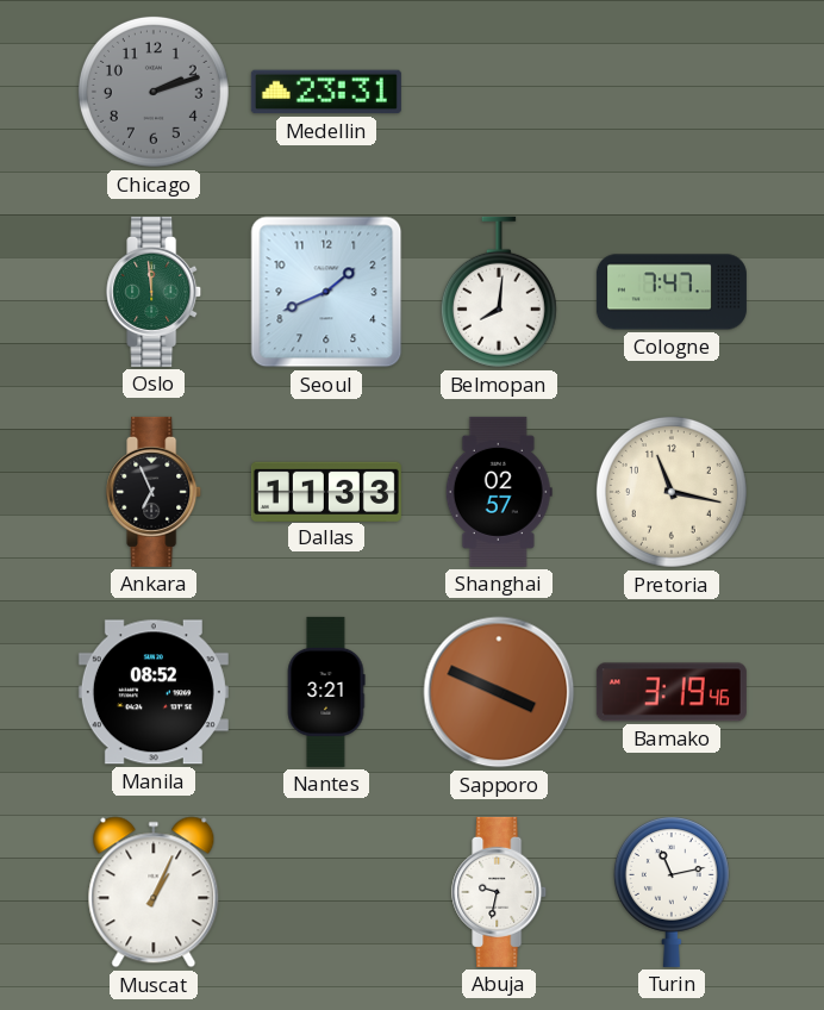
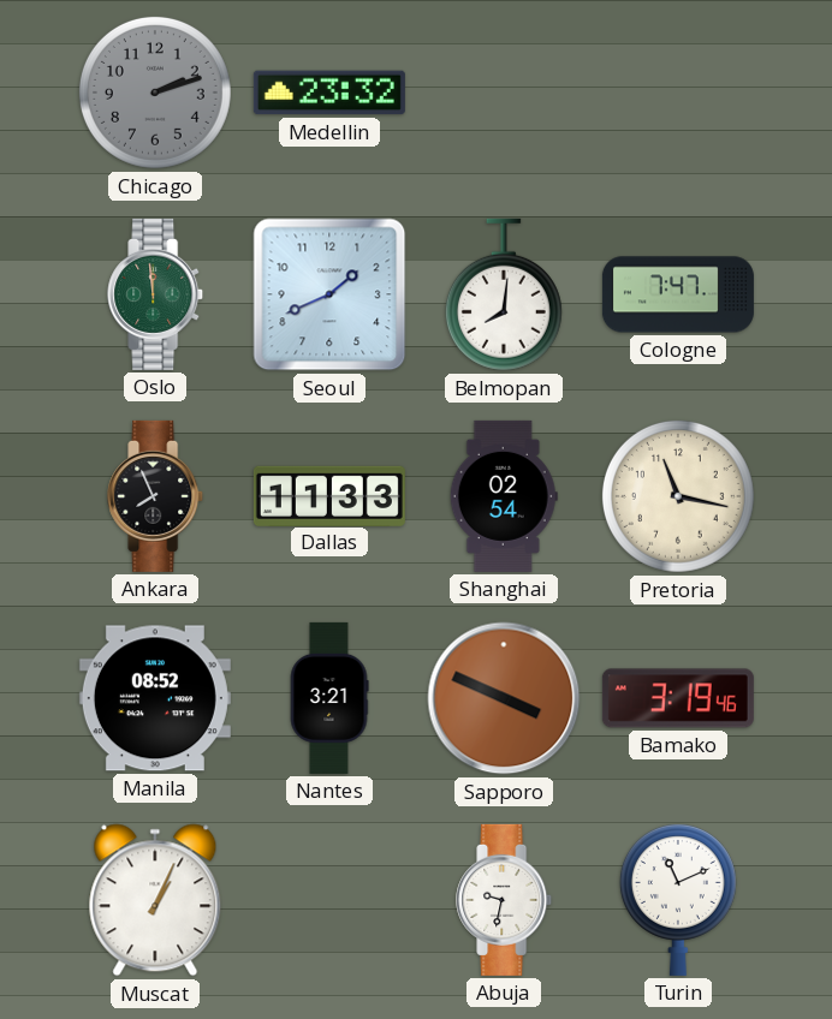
Medellin: 23:31 -> 23:32
Ankara: 6:56 -> 7:56
Shanghai: 02:57 -> 02:54
Turin: 11:13 -> 11:11
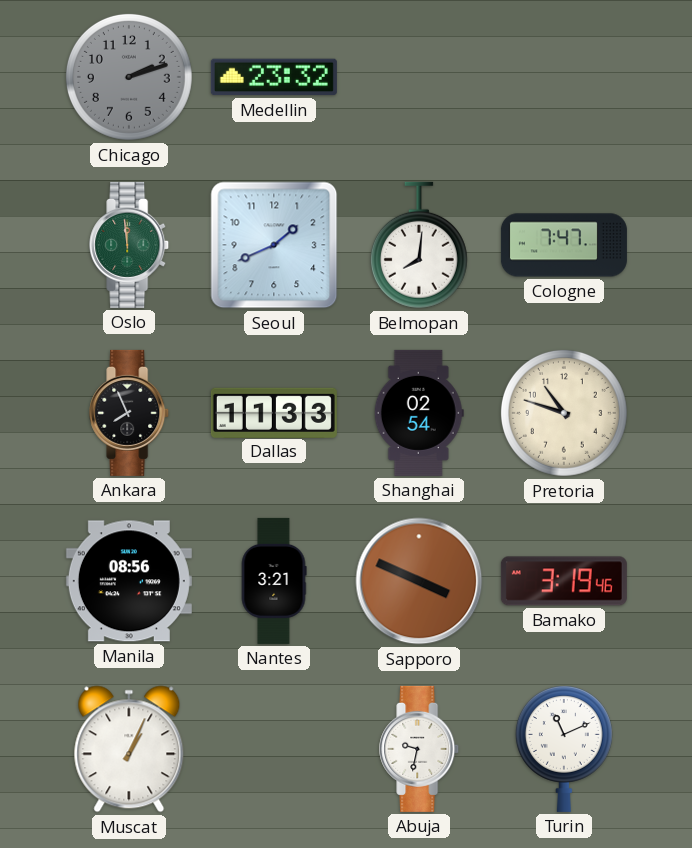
Pretoria: 11:17 -> 10:48
Manila: 08:52 -> 08:56
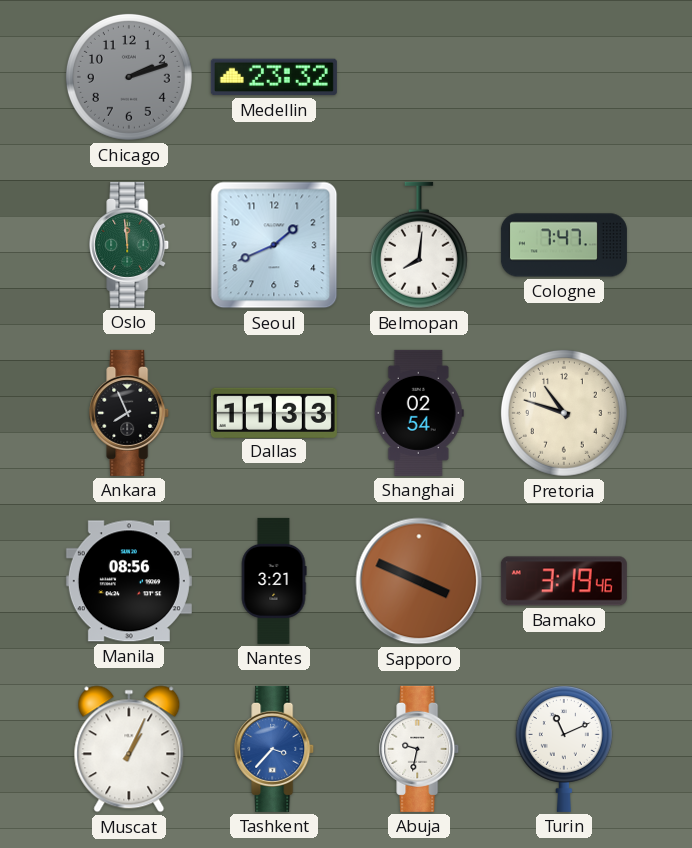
Tashkent: none -> 3:37
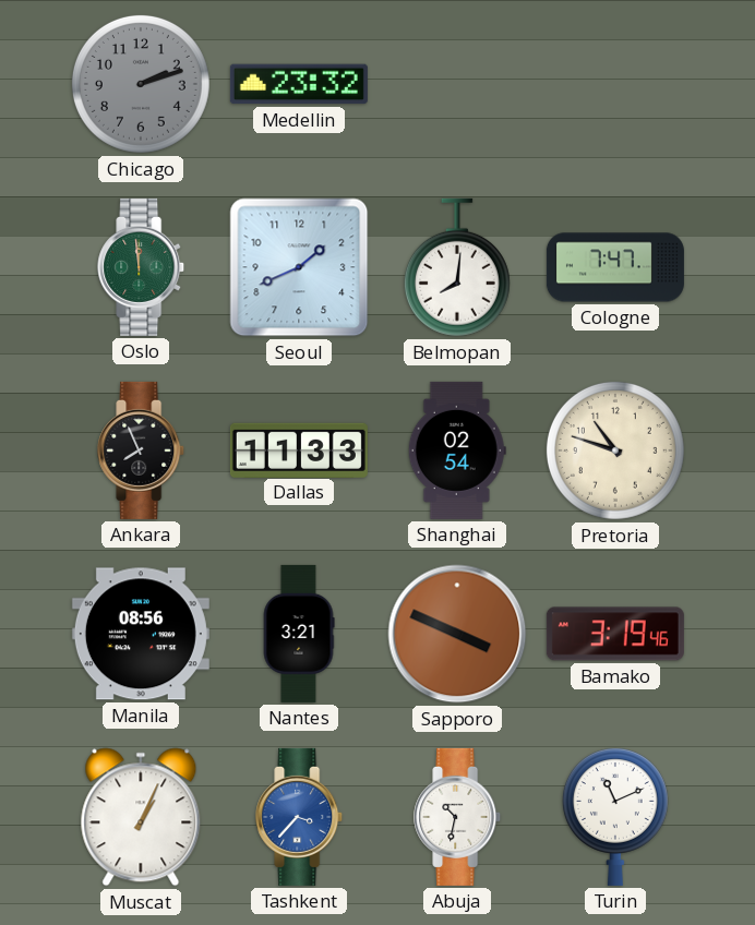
Abuja: 9:32 -> 10:32
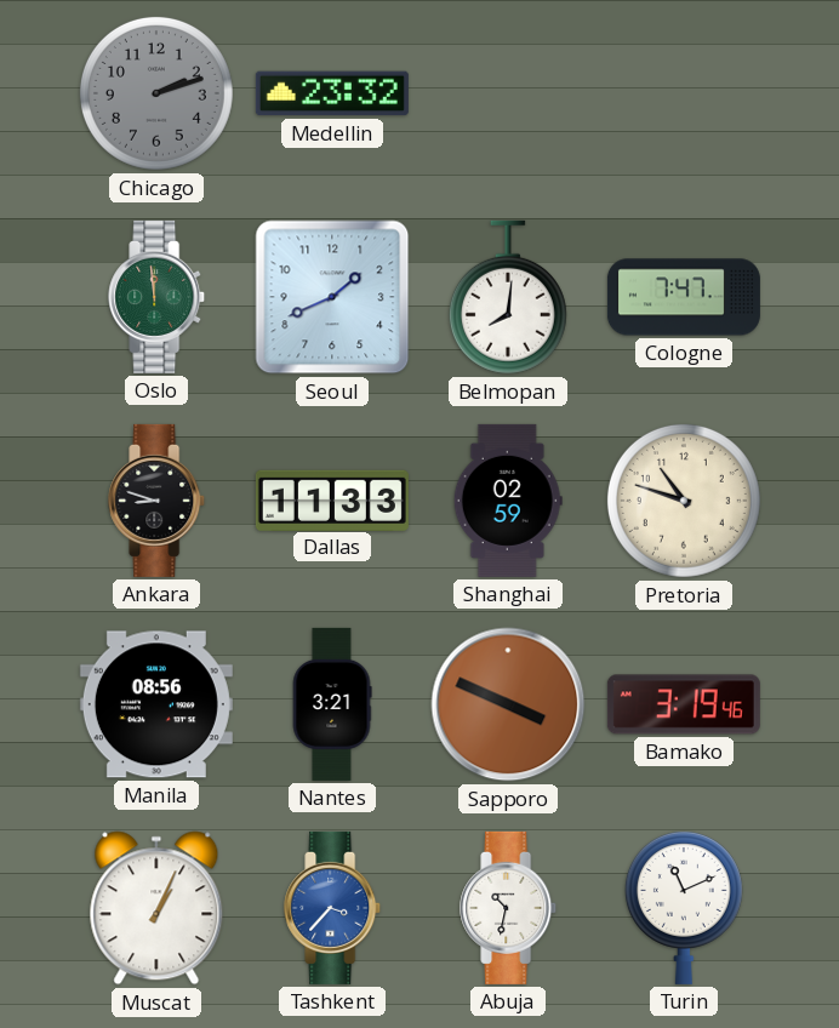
Ankara: 7:56 -> 8:48
Shanghai: 02:54 -> 02:59
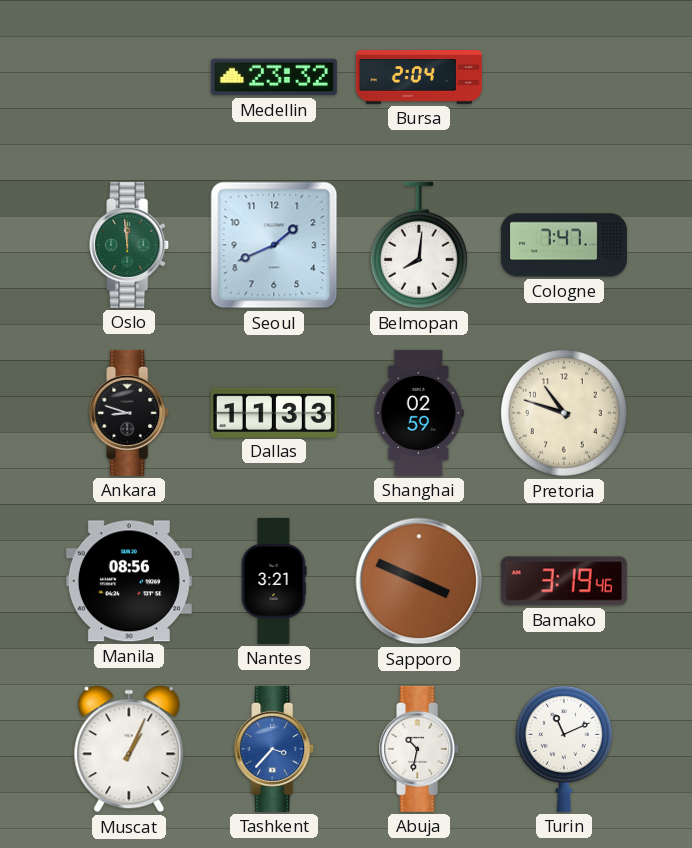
Chicago: 2:12 -> none
Bursa: none -> 2:04
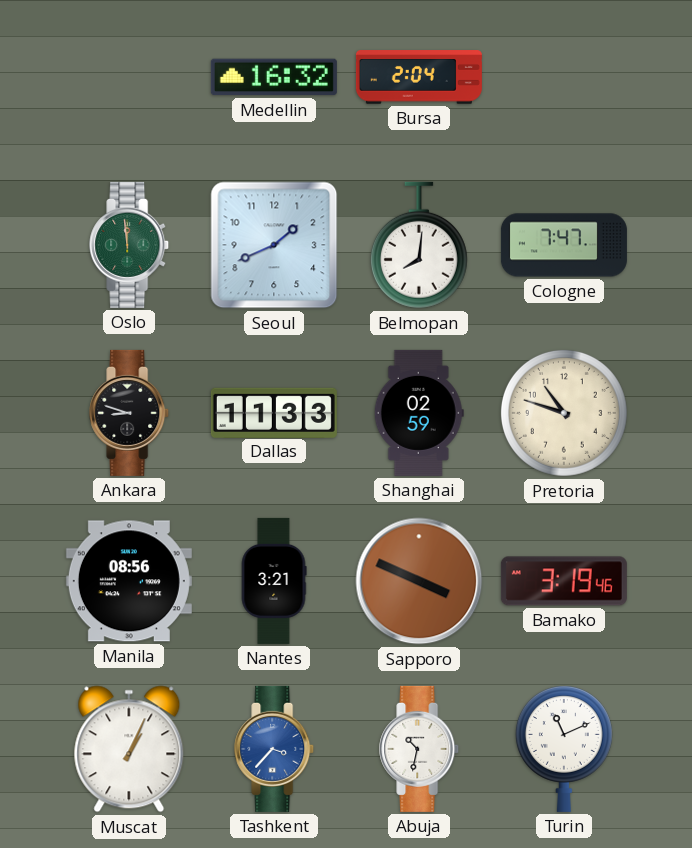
Medellin: 23:32 -> 16:32
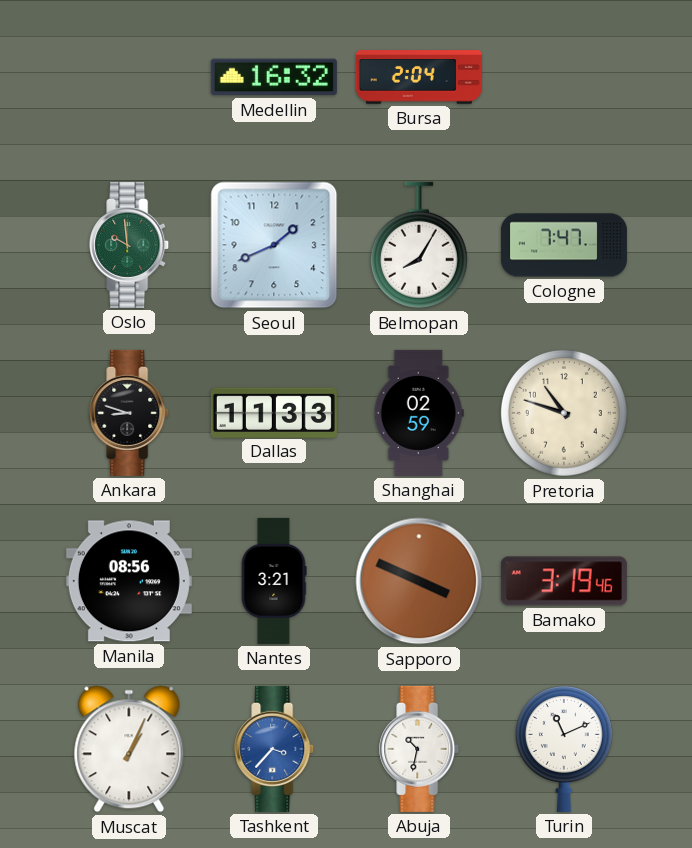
Oslo: 11:59 -> 9:59
Belmopan: 8:01 -> 8:05
